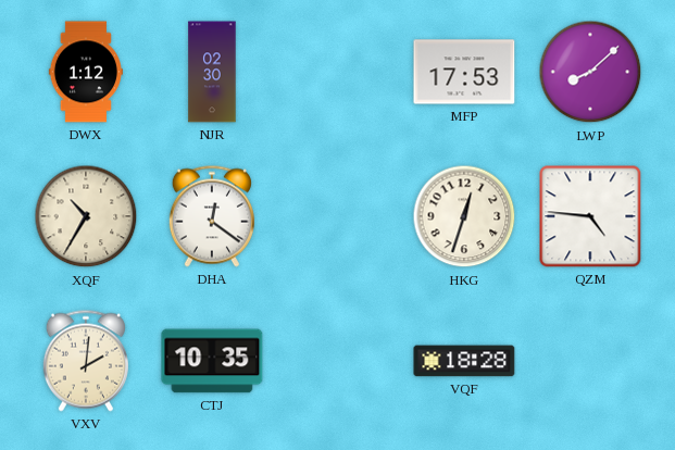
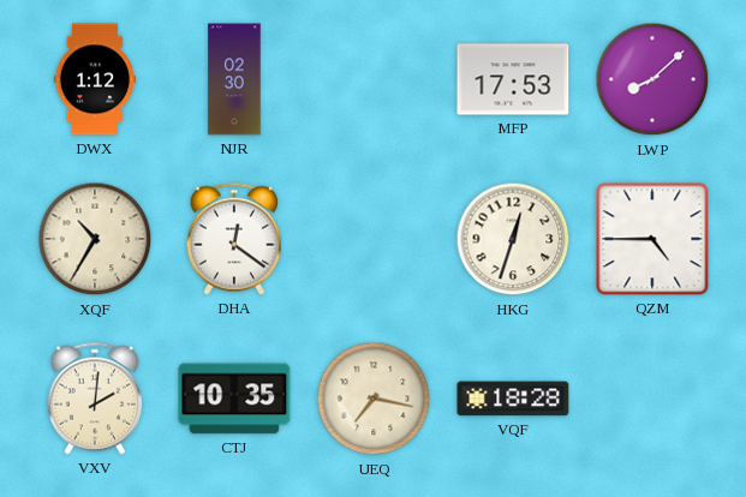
QZM: 4:46 -> 4:45
UEQ: none -> 7:17
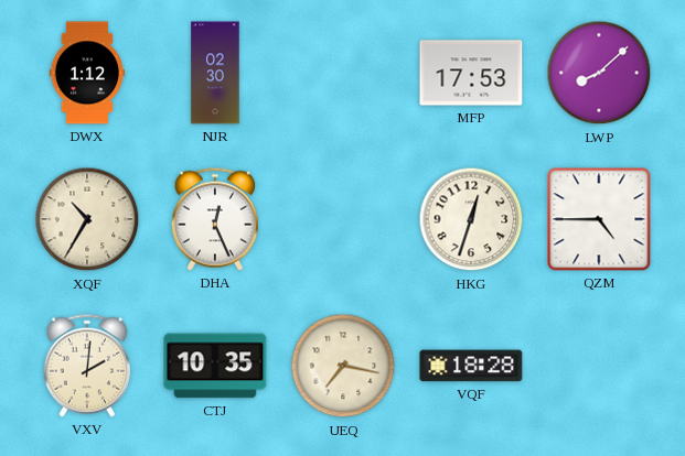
DHA: 12:21 -> 12:26
